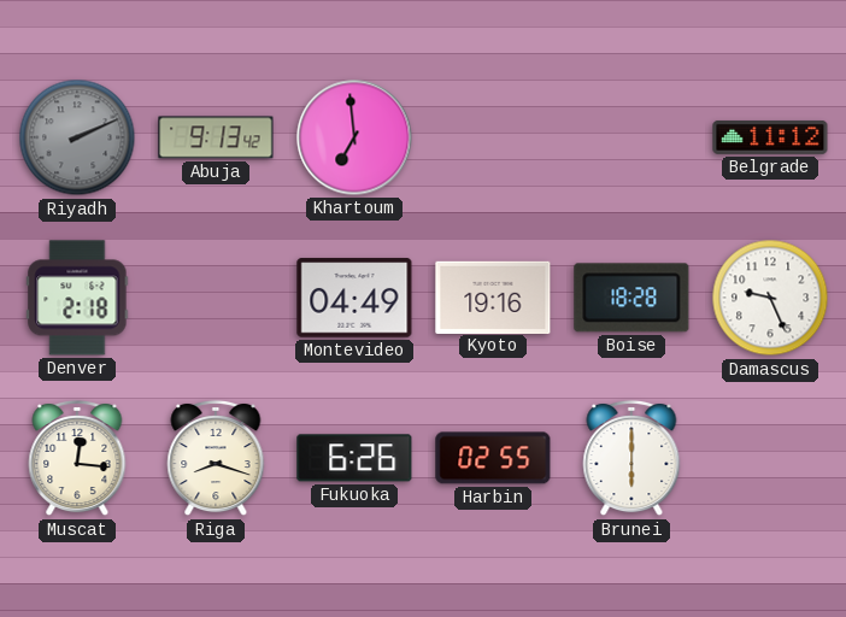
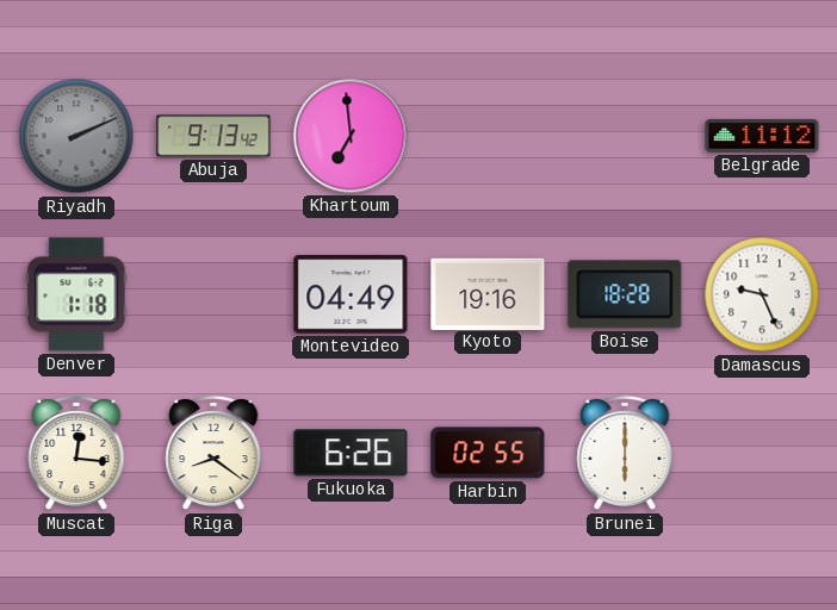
Denver: 2:18 -> 1:18
Riga: 8:18 -> 8:21
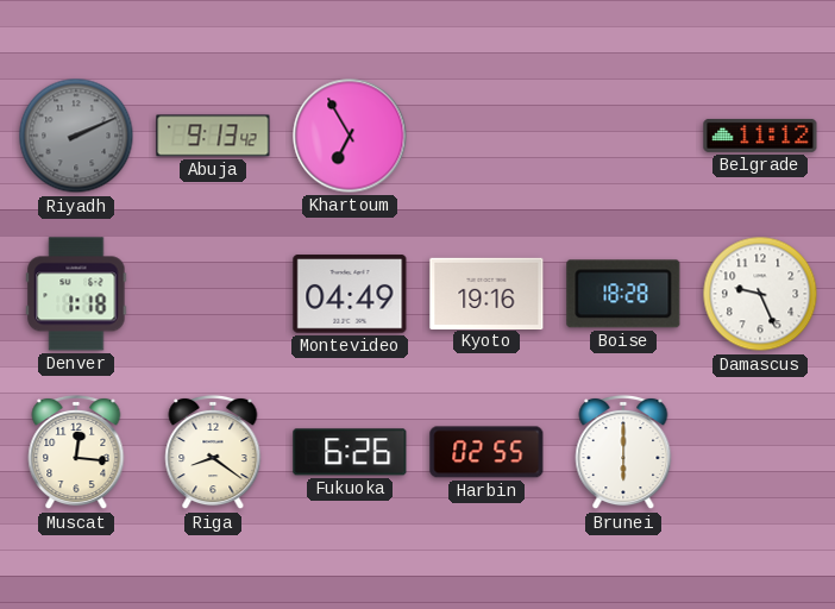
Khartoum: 6:59 -> 6:55
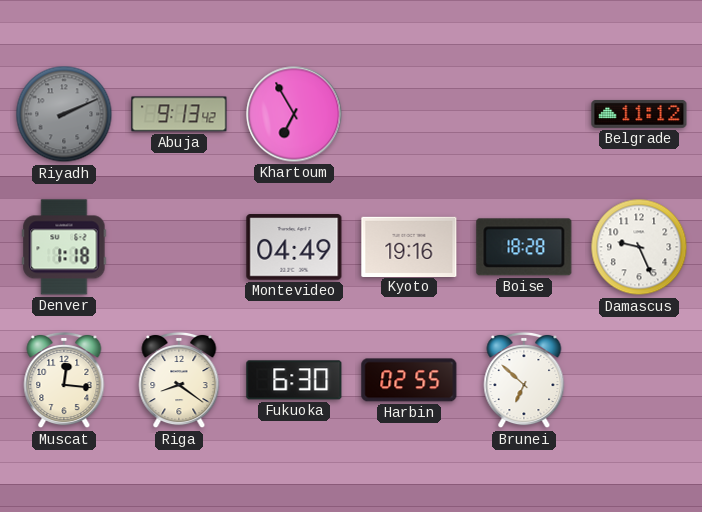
Fukuoka: 6:26 -> 6:30
Brunei: 6:00 -> 6:52
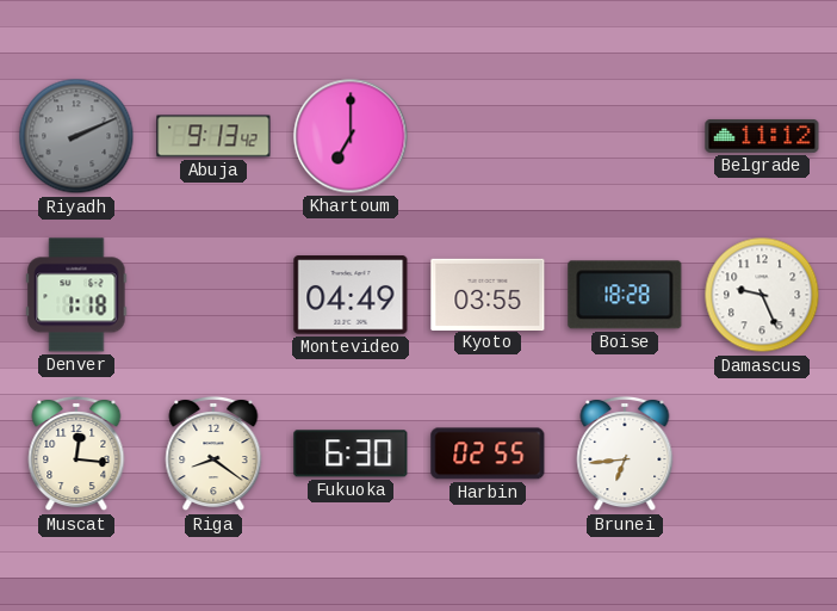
Khartoum: 6:55 -> 7:00
Kyoto: 19:16 -> 03:55
Brunei: 6:52 -> 6:44
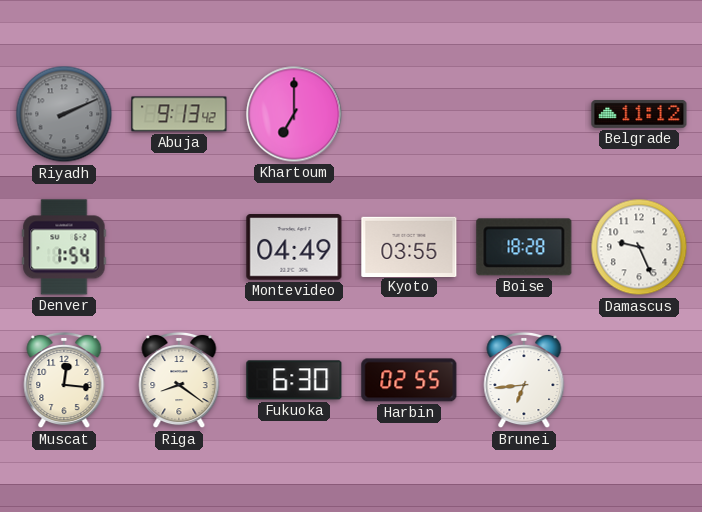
Denver: 1:18 -> 1:54
